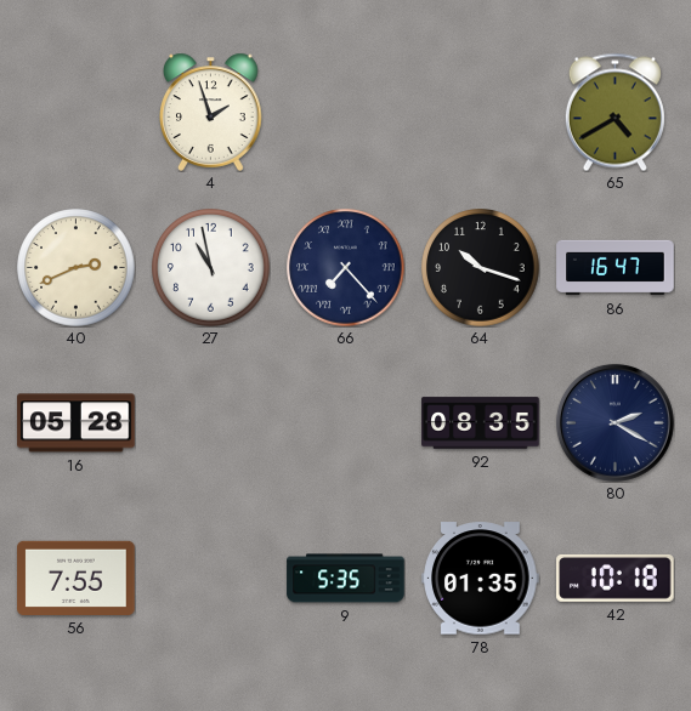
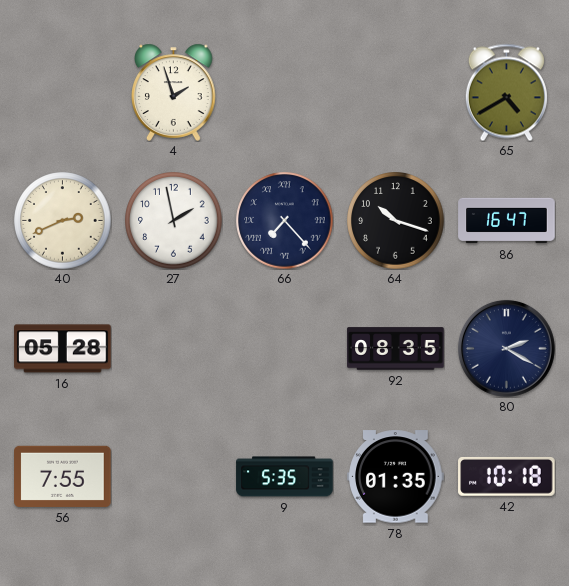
27: 10:58 -> 1:58
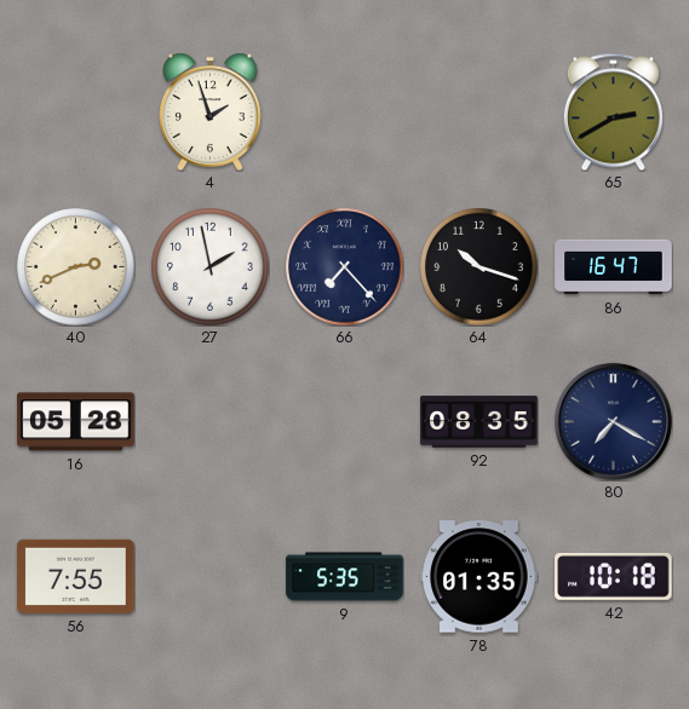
65: 4:40 -> 2:40
80: 2:20 -> 7:20
